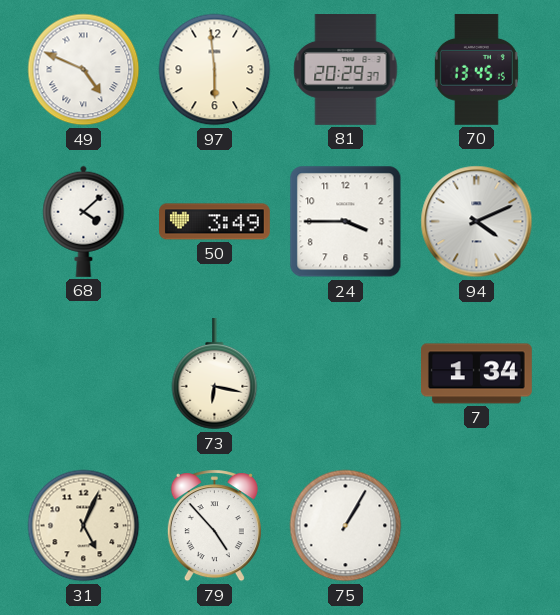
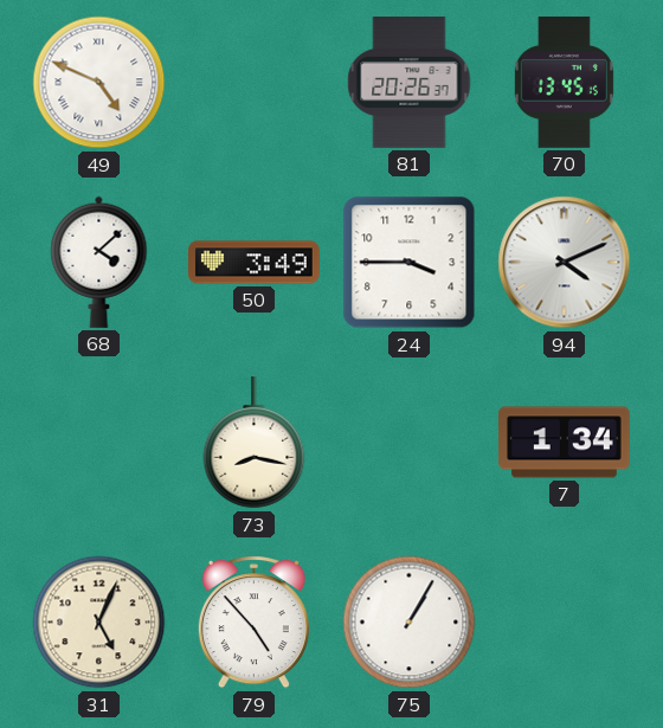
97: 5:59 -> none
81: 20:29 -> 20:26
73: 6:17 -> 8:17
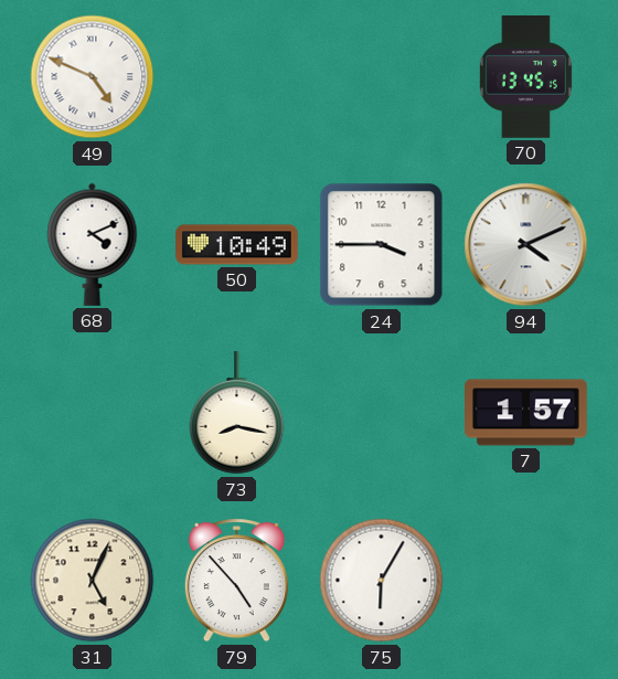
81: 20:26 -> none
68: 4:08 -> 4:11
50: 3:49 -> 10:49
7: 1:34 -> 1:57
75: 1:05 -> 6:05
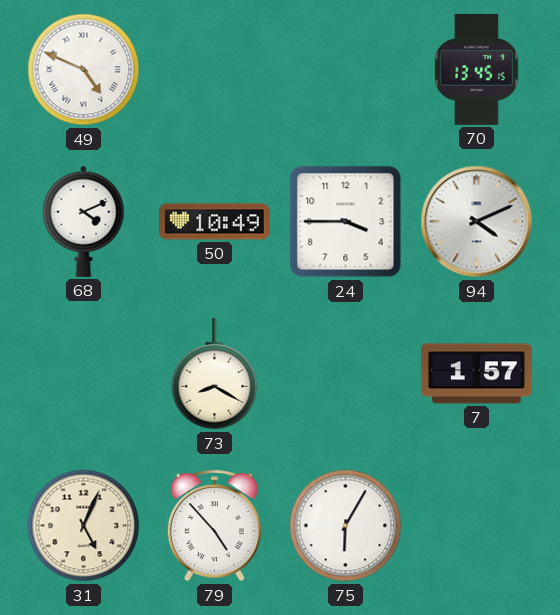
73: 8:17 -> 8:20
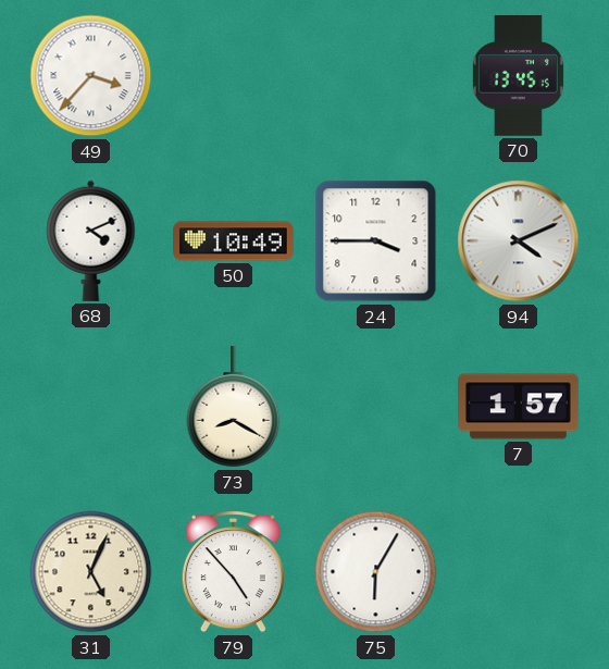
49: 4:49 -> 3:37
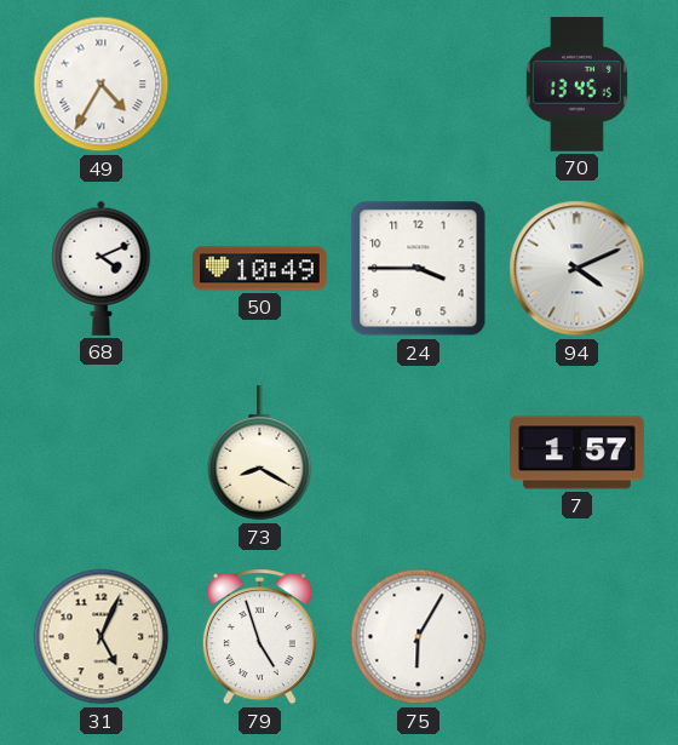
49: 3:37 -> 4:35
79: 4:53 -> 4:57
